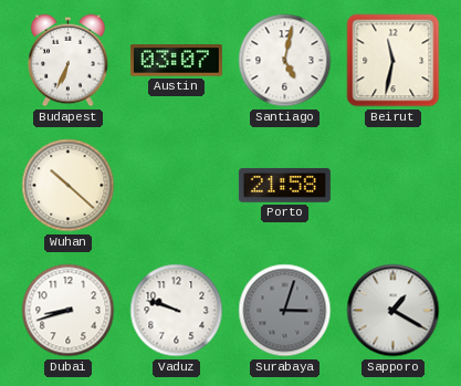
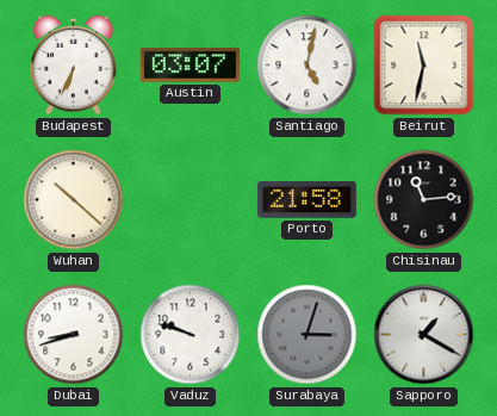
Chisinau: none -> 11:14
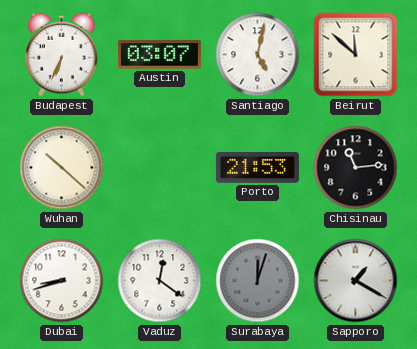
Beirut: 11:32 -> 11:52
Porto: 21:58 -> 21:53
Vaduz: 9:48 -> 12:21
Surabaya: 3:03 -> 12:03
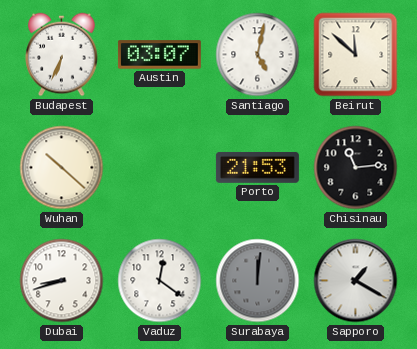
Surabaya: 12:03 -> 12:01
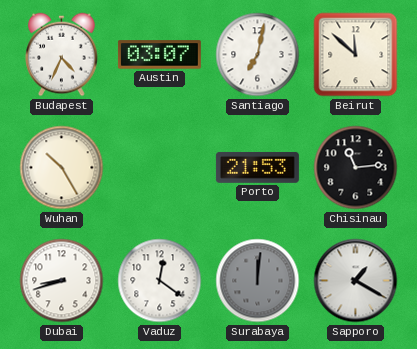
Budapest: 6:34 -> 4:34
Santiago: 5:02 -> 7:02
Wuhan: 10:22 -> 10:25
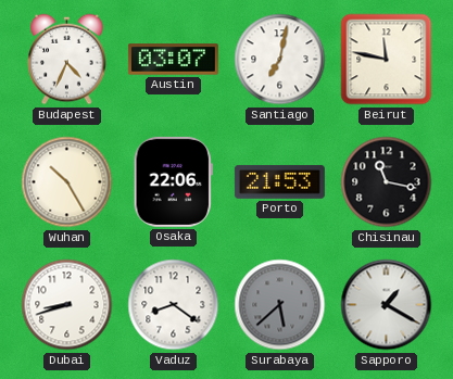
Beirut: 11:52 -> 11:47
Osaka: none -> 22:06
Chisinau: 11:14 -> 11:17
Vaduz: 12:21 -> 8:21
Surabaya: 12:01 -> 5:38
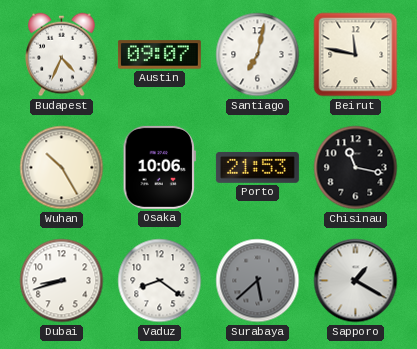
Austin: 03:07 -> 09:07
Osaka: 22:06 -> 10:06
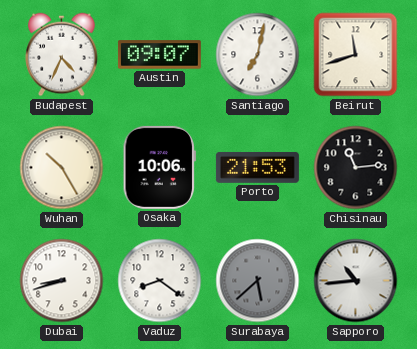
Beirut: 11:47 -> 11:42
Chisinau: 11:17 -> 11:14
Sapporo: 1:20 -> 10:44
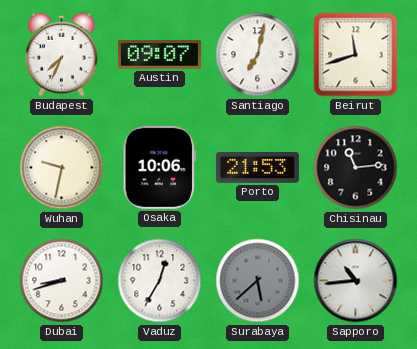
Budapest: 4:34 -> 7:34
Wuhan: 10:25 -> 9:32
Vaduz: 8:21 -> 12:35
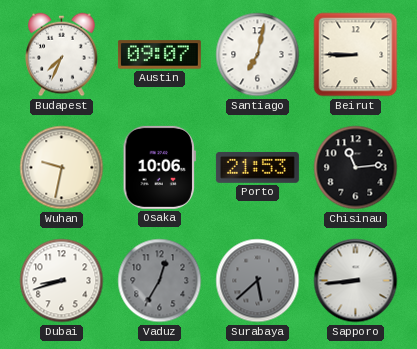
Beirut: 11:42 -> 8:45
Vaduz dial: white -> grey
Sapporo: 10:44 -> 8:44
